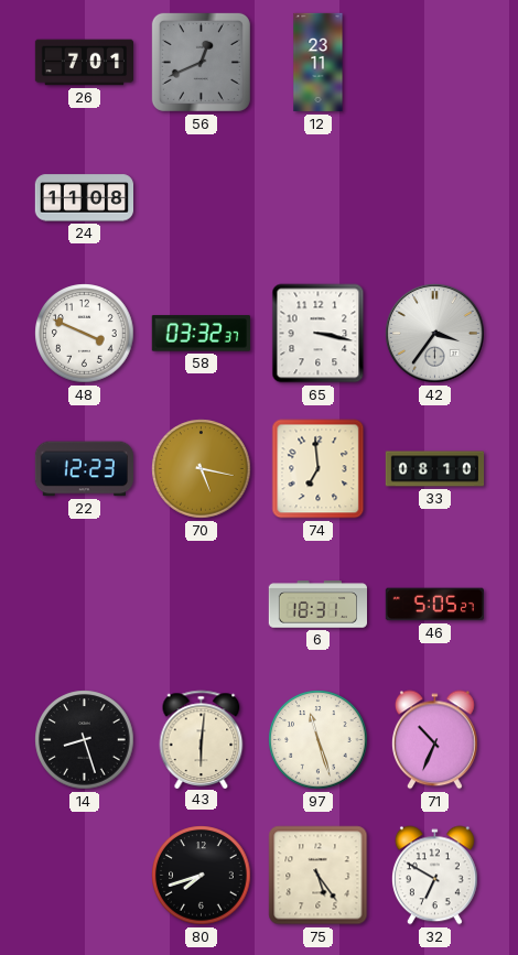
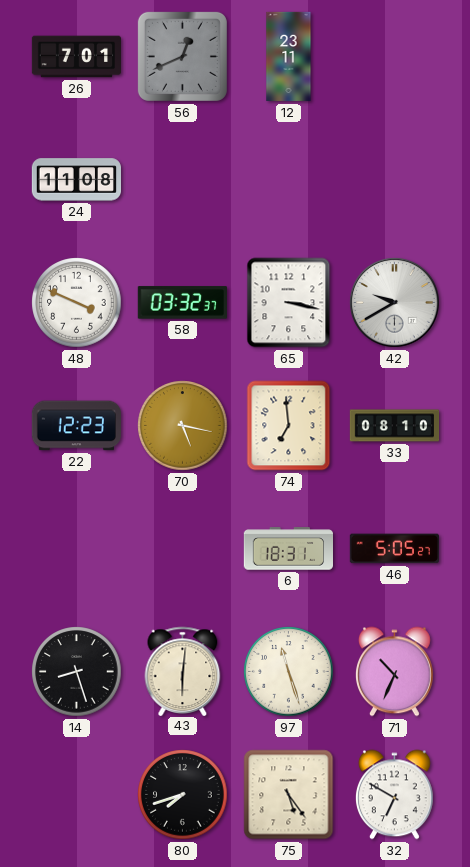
42: 3:36 -> 9:40
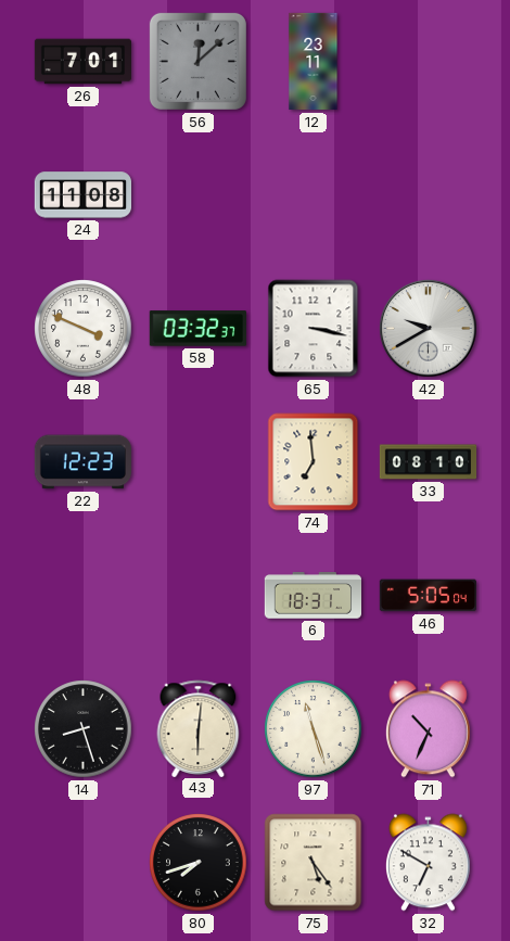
56: 12:41 -> 12:08
70: 5:17 -> none
46: 5:05:27 -> 5:05:04
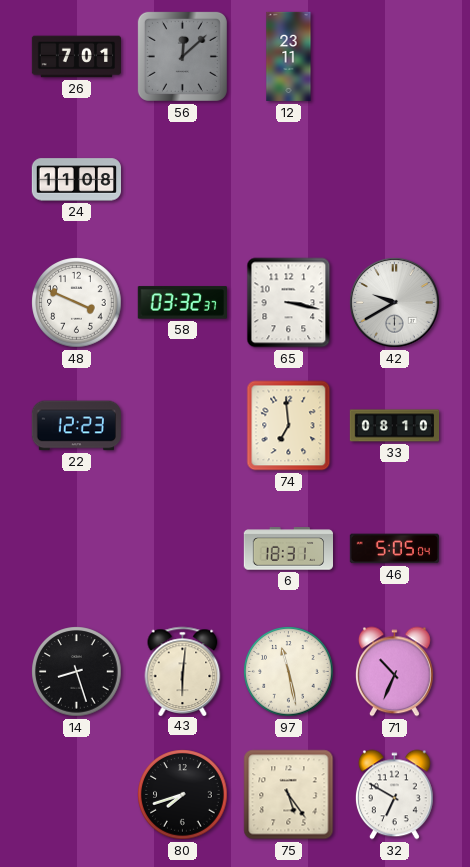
97: 11:27 -> 11:28
